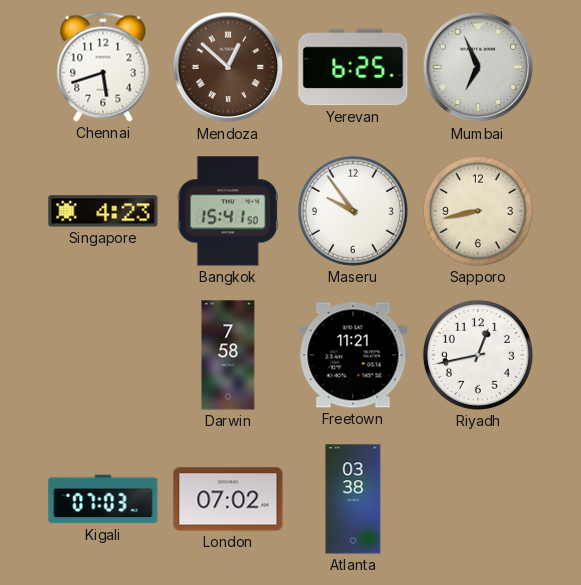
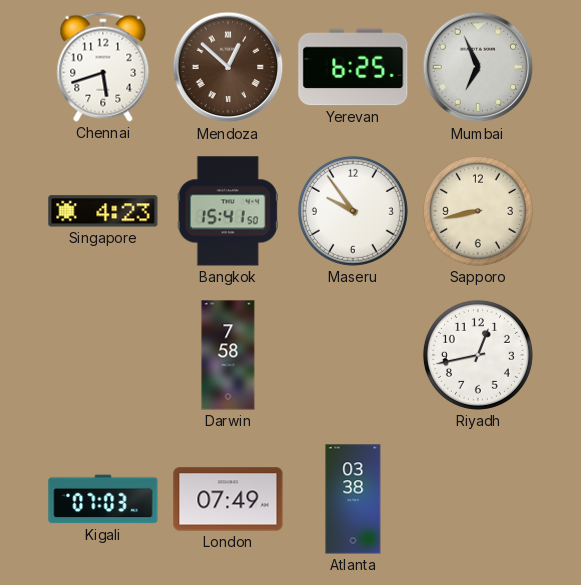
Freetown: 11:21 -> none
London: 07:02 -> 07:49
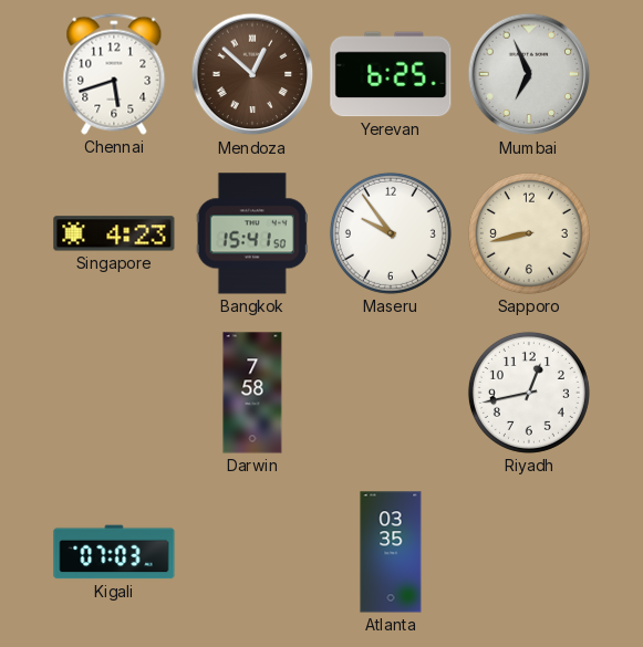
London: 07:49 -> none
Atlanta: 03:38 -> 03:35
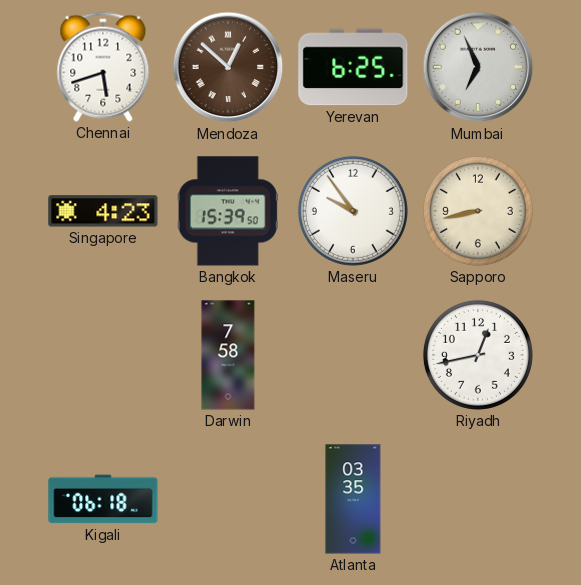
Bangkok: 15:41 -> 15:39
Kigali: 07:03 -> 06:18
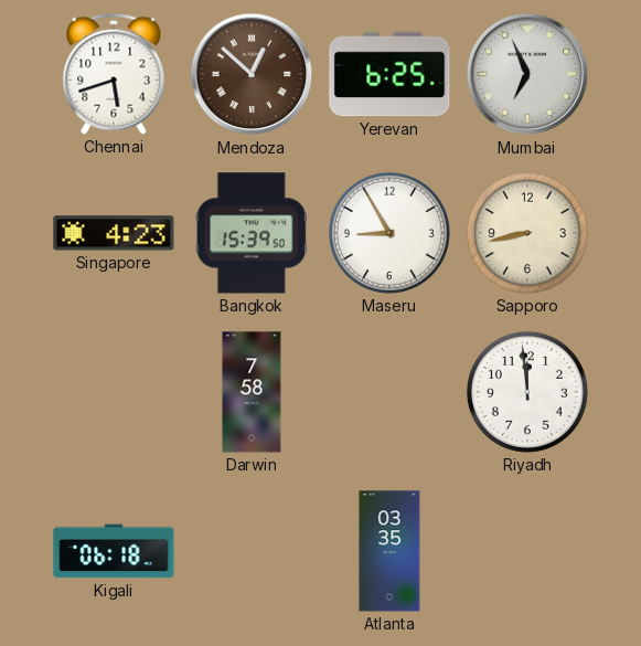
Maseru: 9:54 -> 8:55
Riyadh: 12:43 -> 11:59
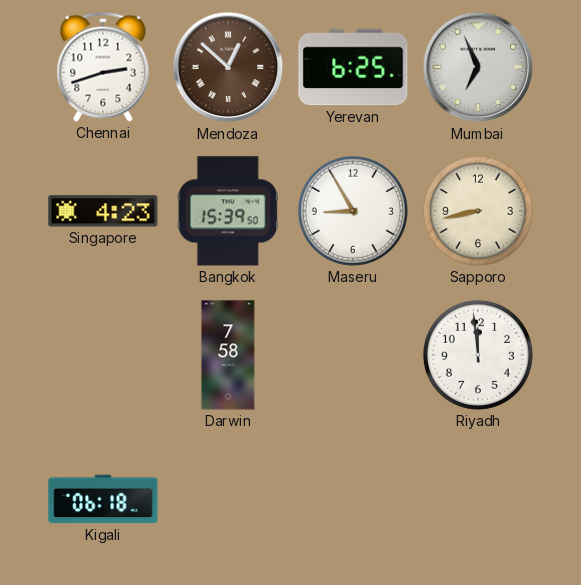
Chennai: 5:42 -> 2:42
Atlanta: 03:35 -> none
